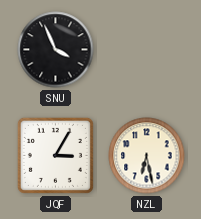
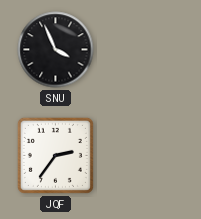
JQF: 3:05 -> 2:36
NZL: 6:28 -> none
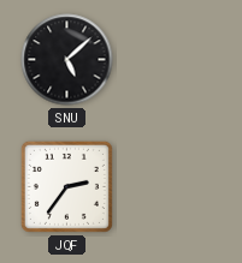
SNU: 3:56 -> 5:08
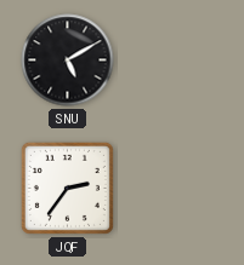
SNU: 5:08 -> 5:10
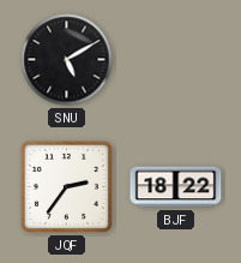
BJF: none -> 18:22
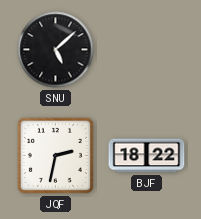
SNU: 5:10 -> 5:08
JQF: 2:36 -> 2:32
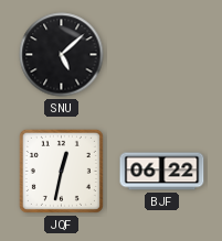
JQF: 2:32 -> 12:32
BJF: 18:22 -> 06:22
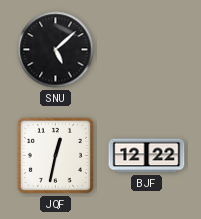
BJF: 06:22 -> 12:22
